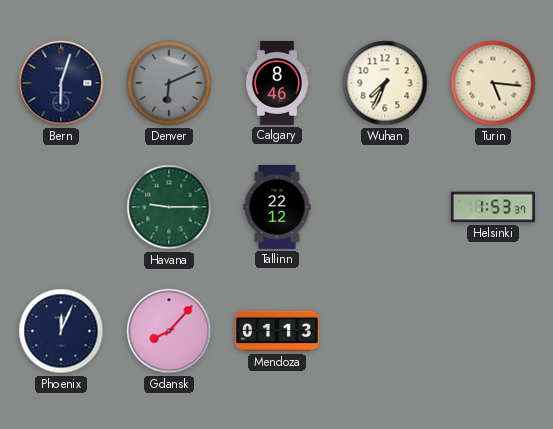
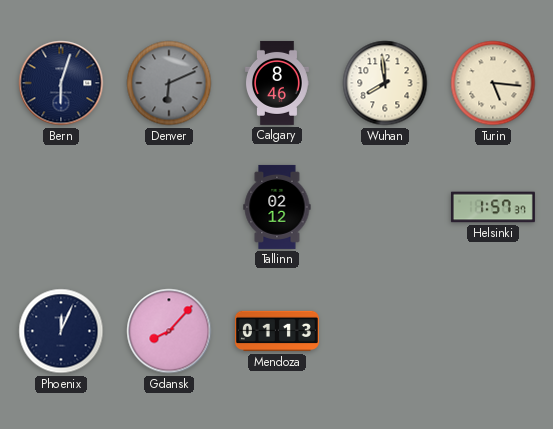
Wuhan: 7:34 -> 7:59
Havana: 9:15 -> none
Tallinn: 22:12 -> 02:12
Helsinki: 1:53 -> 1:57
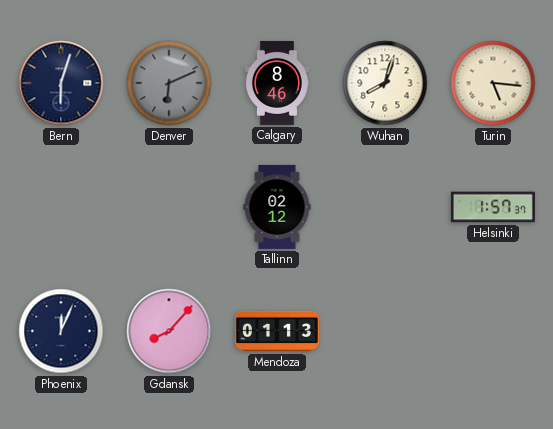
Wuhan: 7:59 -> 8:03
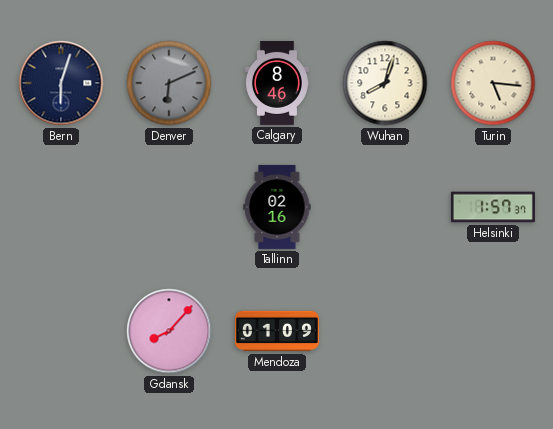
Tallinn: 02:12 -> 02:16
Phoenix: 12:04 -> none
Mendoza: 01:13 -> 01:09
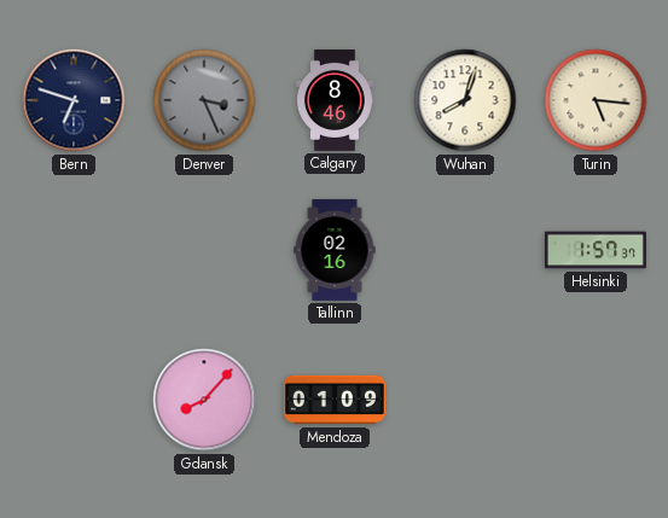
Bern: 6:03 -> 6:48
Denver: 6:11 -> 3:26
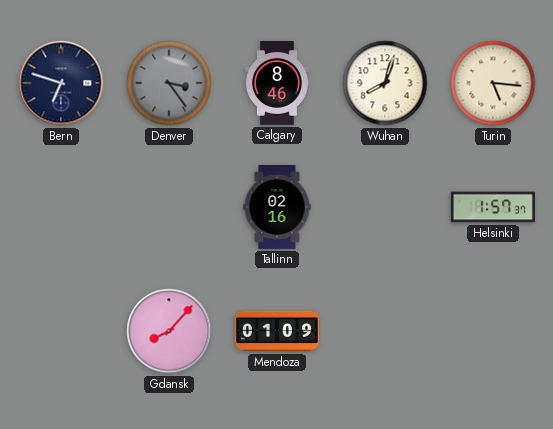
Denver: 3:26 -> 3:24
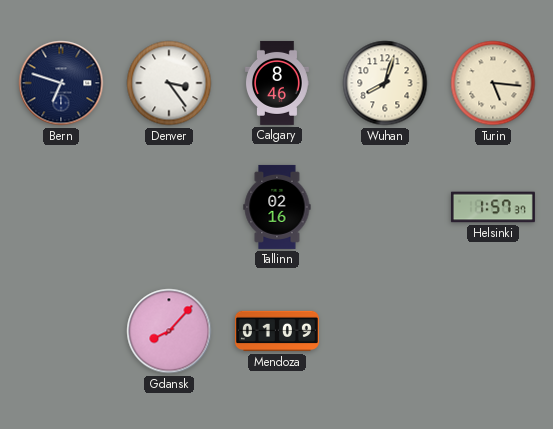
Denver dial: grey -> white
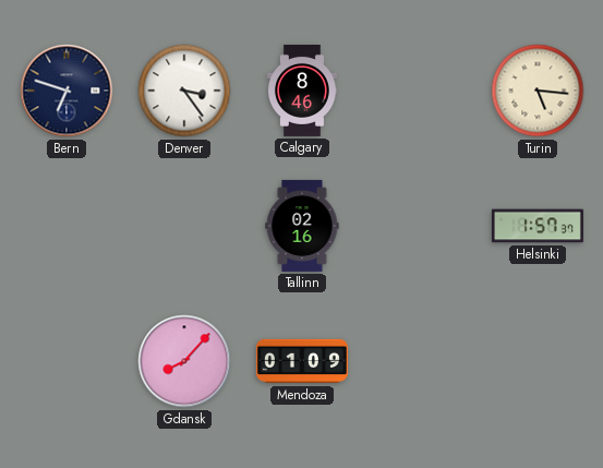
Wuhan: 8:03 -> none
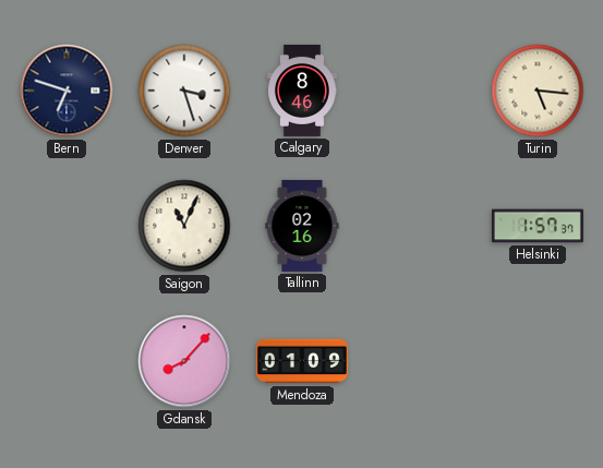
Denver: 3:24 -> 3:27
Saigon: none -> 11:04
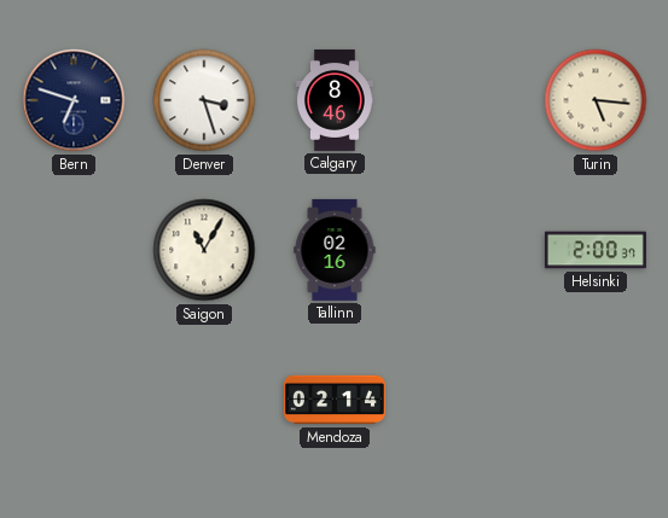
Saigon: 11:04 -> 11:05
Helsinki: 1:57 -> 2:00
Gdansk: 8:07 -> none
Mendoza: 01:09 -> 02:14
